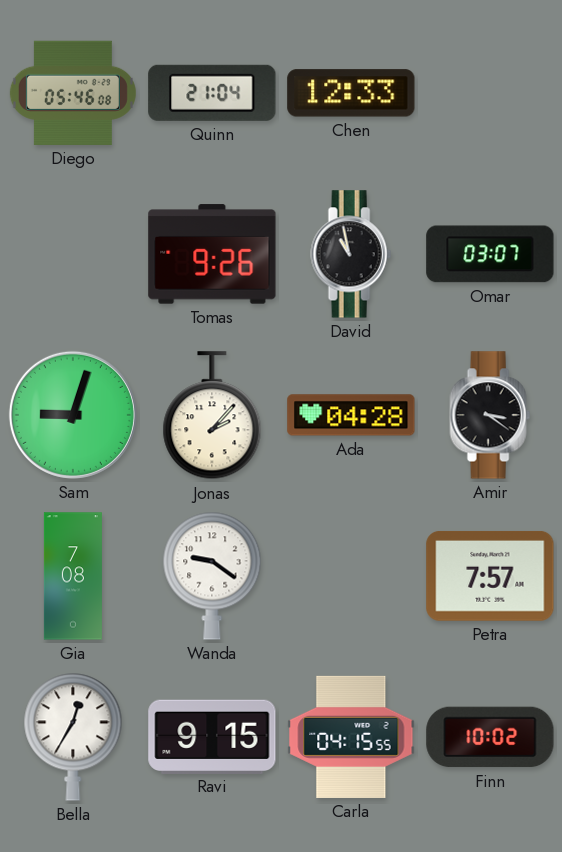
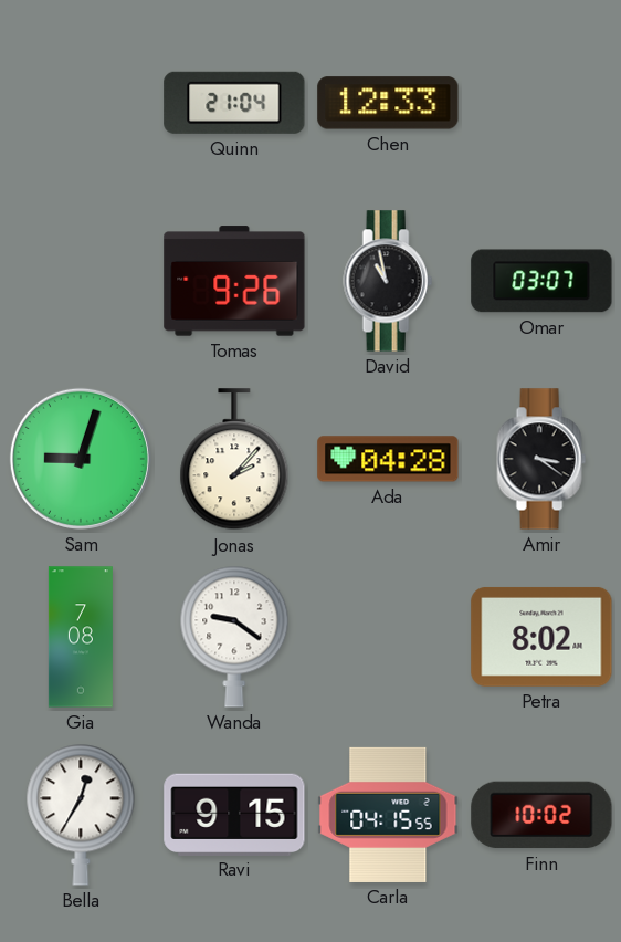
Diego: 05:46 -> none
Petra: 7:57 -> 8:02
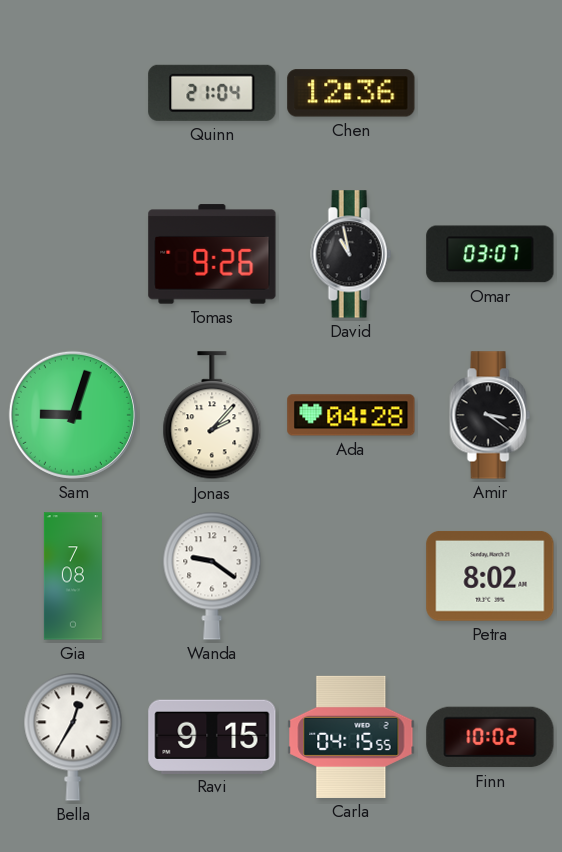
Chen: 12:33 -> 12:36
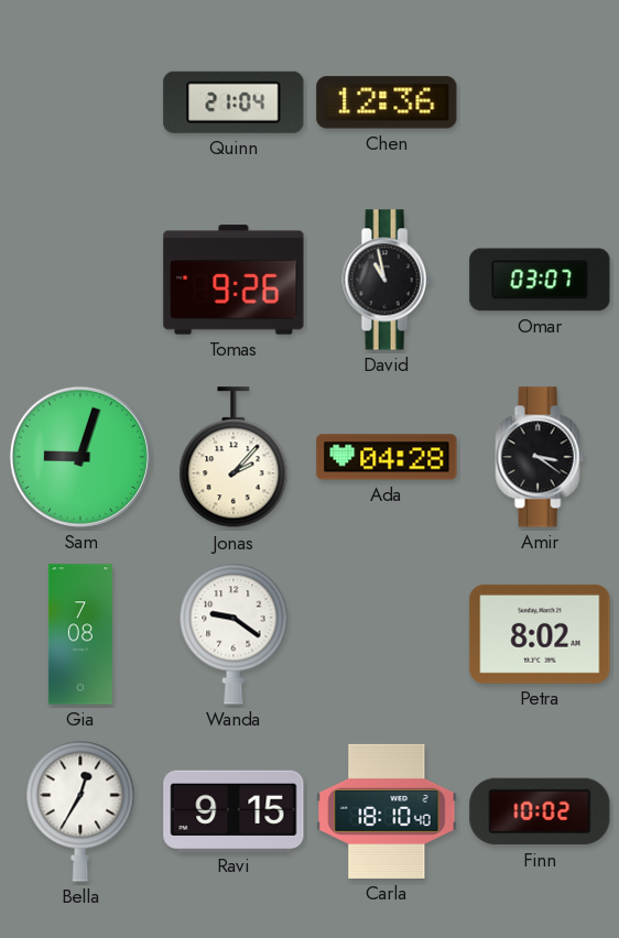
Carla: 04:15 -> 18:10
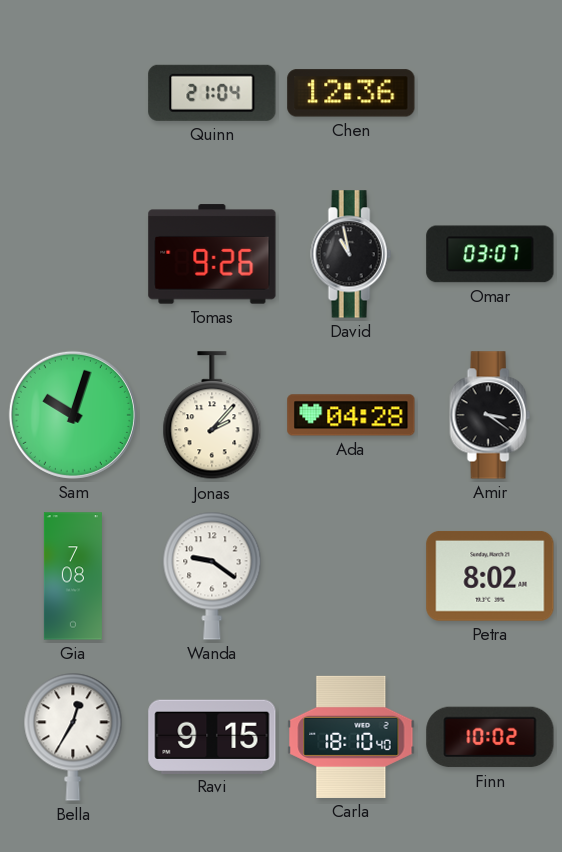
Sam: 9:03 -> 10:03
